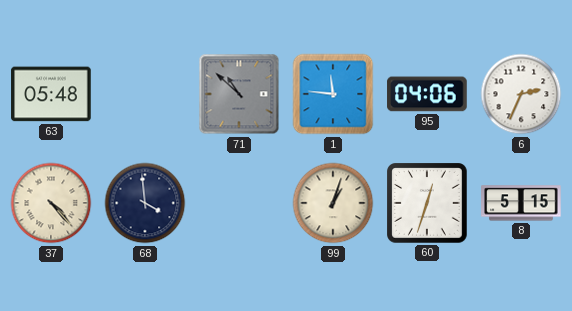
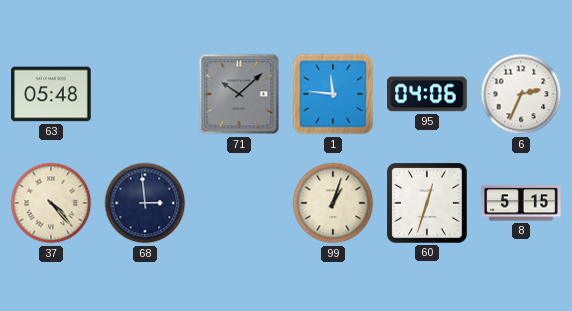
71: 10:52 -> 10:08
68: 3:59 -> 2:59
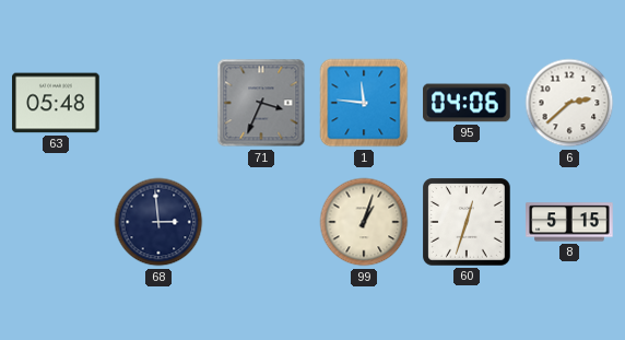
71: 10:08 -> 3:34
6: 2:34 -> 2:38
37: 4:23 -> none
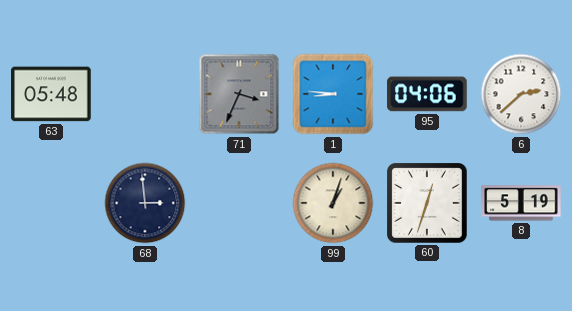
1: 11:46 -> 8:46
8: 5:15 -> 5:19
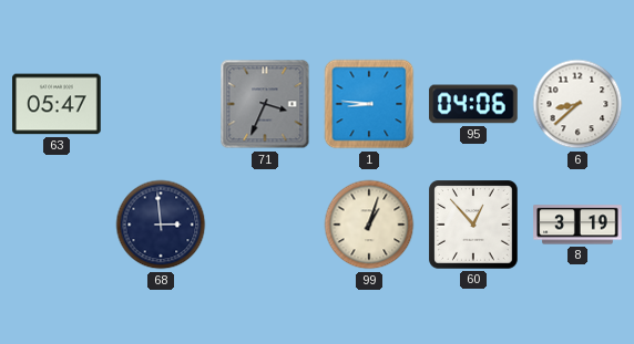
63: 05:48 -> 05:47
6: 2:38 -> 8:38
60: 12:33 -> 12:53
8: 5:19 -> 3:19
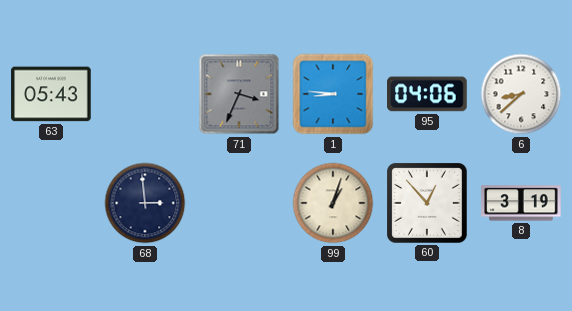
63: 05:47 -> 05:43
